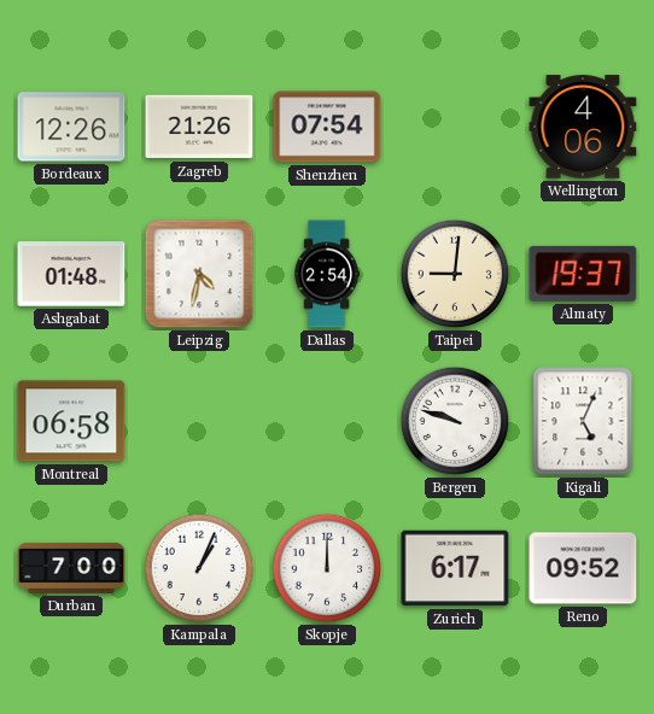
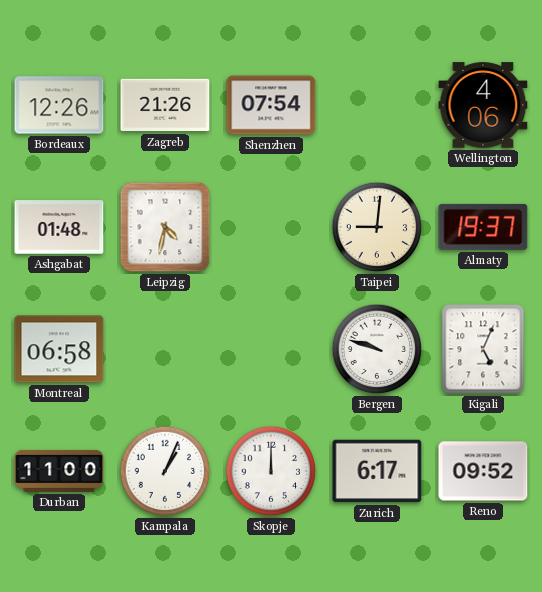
Dallas: 2:54 -> none
Durban: 7:00 -> 11:00
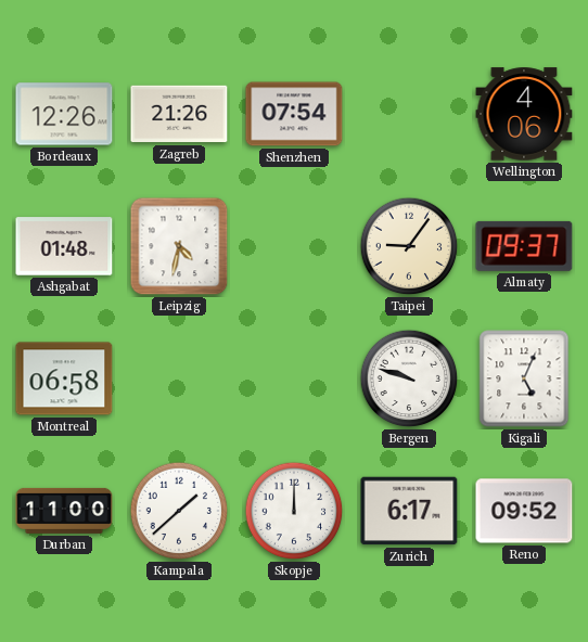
Taipei: 9:01 -> 9:06
Almaty: 19:37 -> 09:37
Kampala: 1:04 -> 1:38
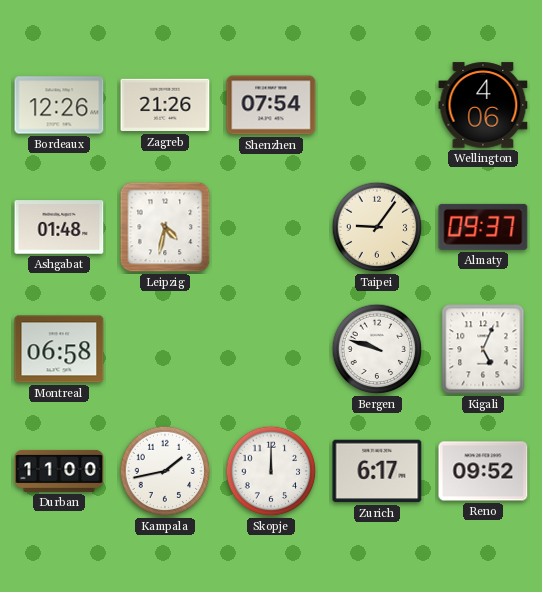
Kampala: 1:38 -> 1:43
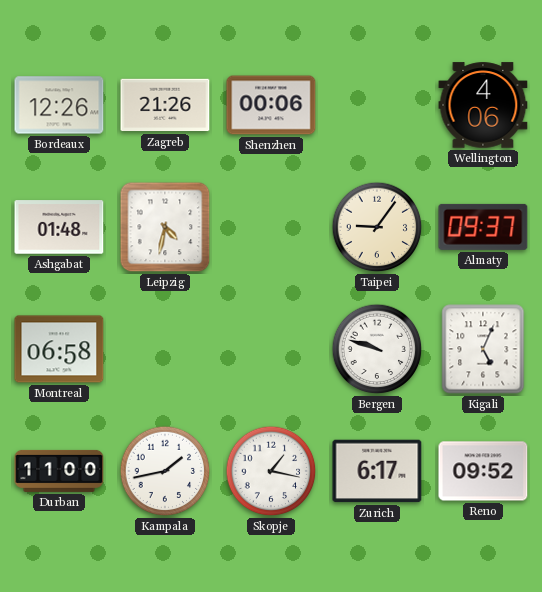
Shenzhen: 07:54 -> 00:06
Skopje: 12:00 -> 1:17
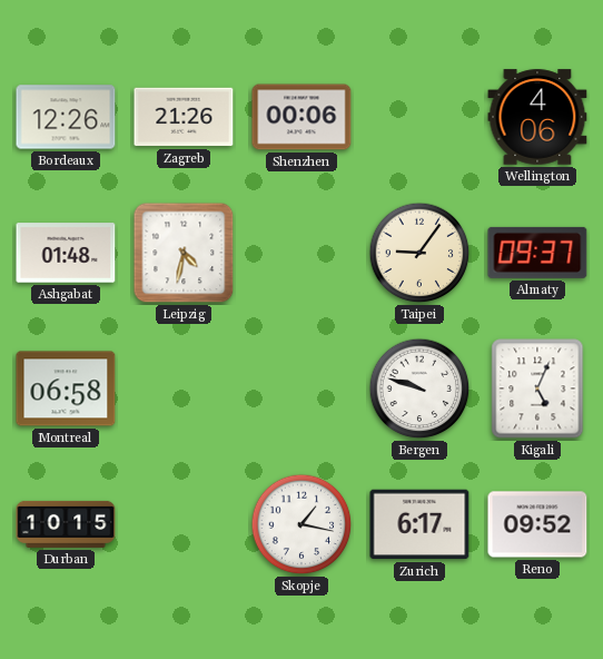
Durban: 11:00 -> 10:15
Kampala: 1:43 -> none
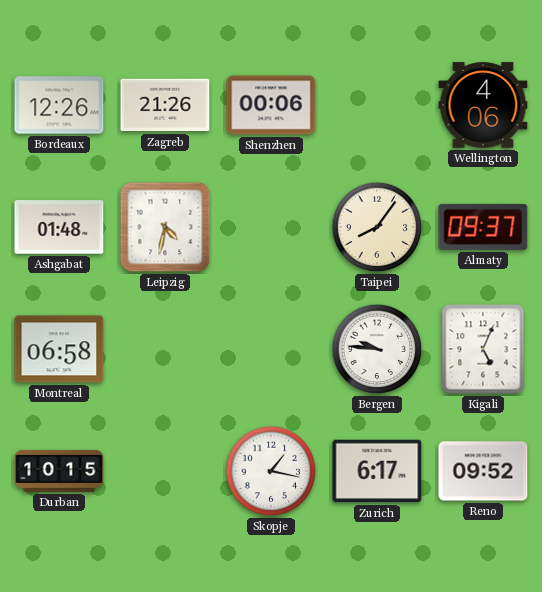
Taipei: 9:06 -> 8:06
Bergen: 9:48 -> 9:46
